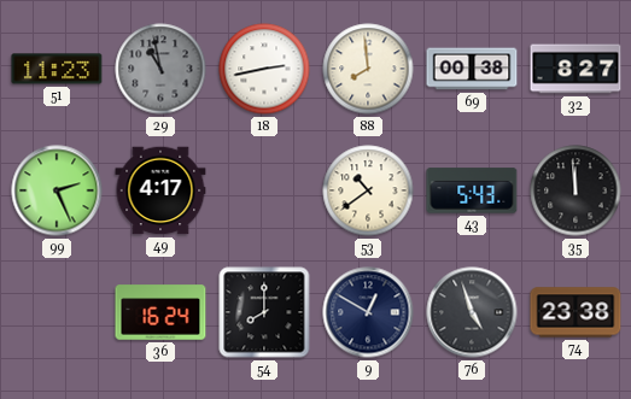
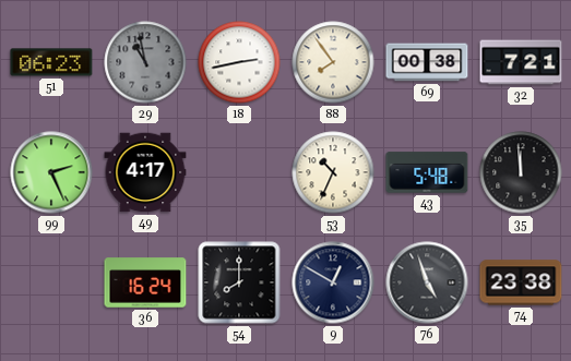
51: 11:23 -> 06:23
88: 7:59 -> 7:54
32: 8:27 -> 7:21
53: 10:39 -> 10:34
43: 5:43 -> 5:48
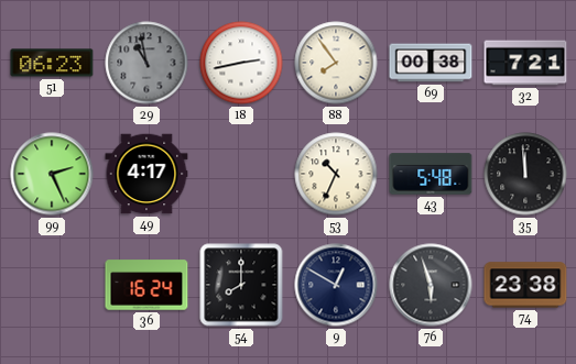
76: 4:57 -> 5:57
